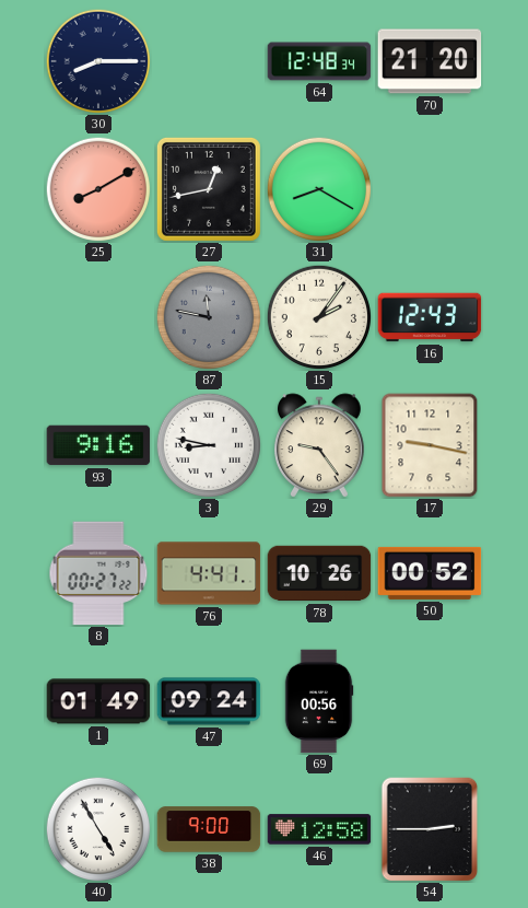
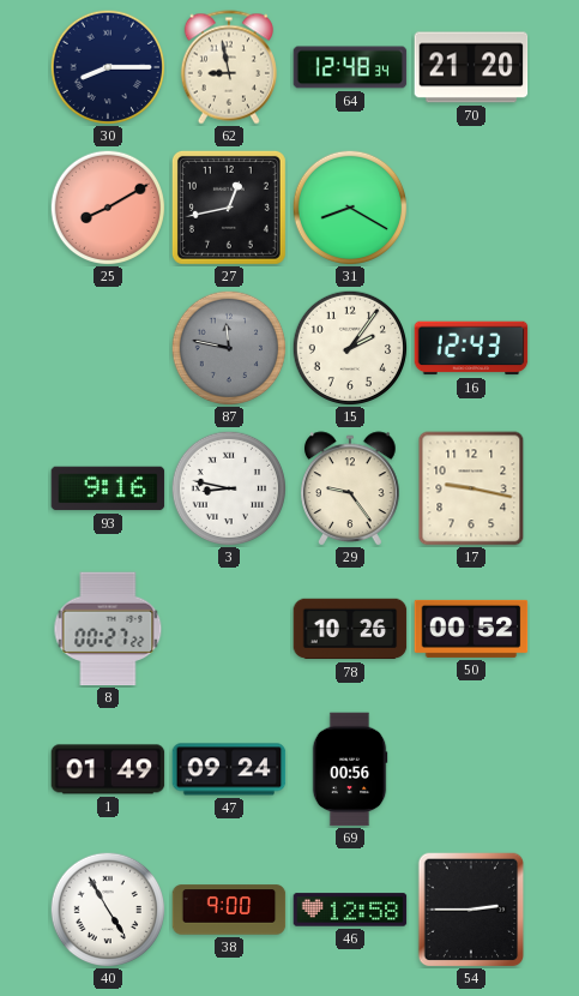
62: none -> 8:58
76: 4:41 -> none
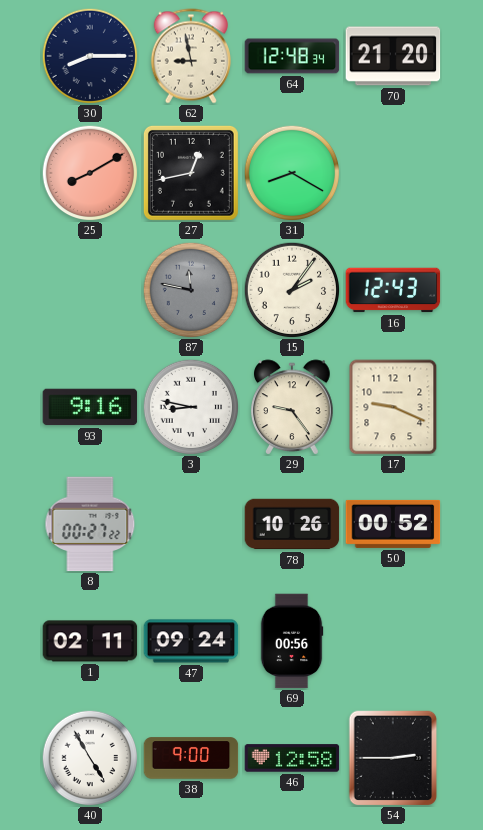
17: 9:17 -> 9:19
1: 01:49 -> 02:11
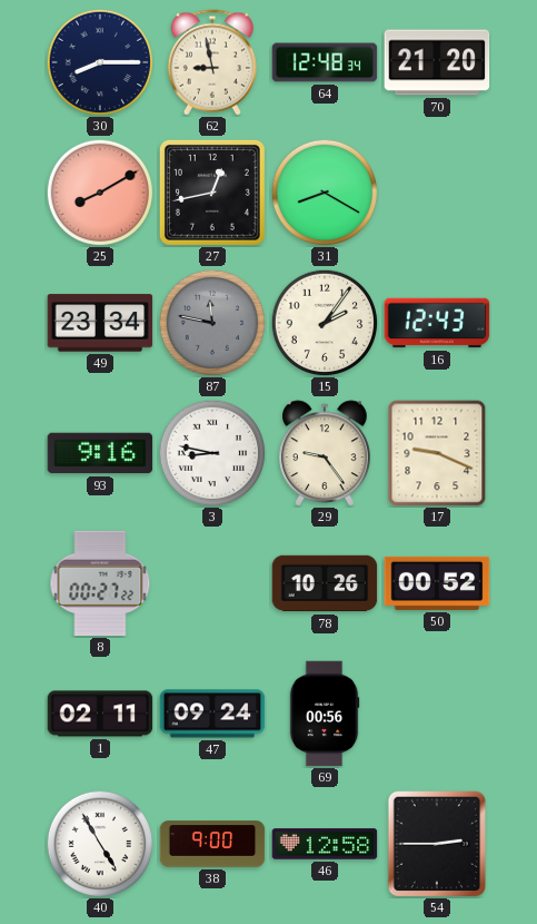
49: none -> 23:34
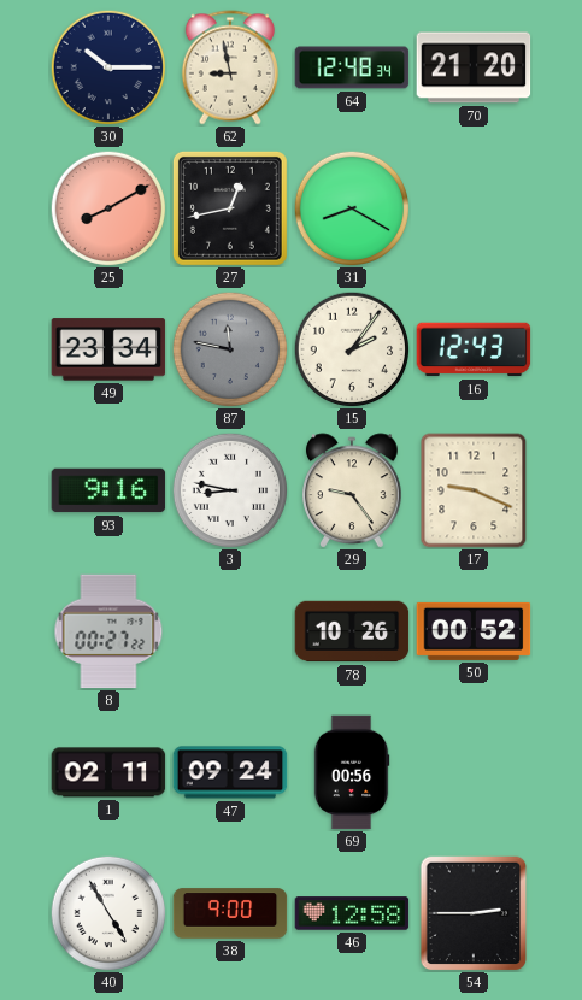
30: 8:15 -> 10:15
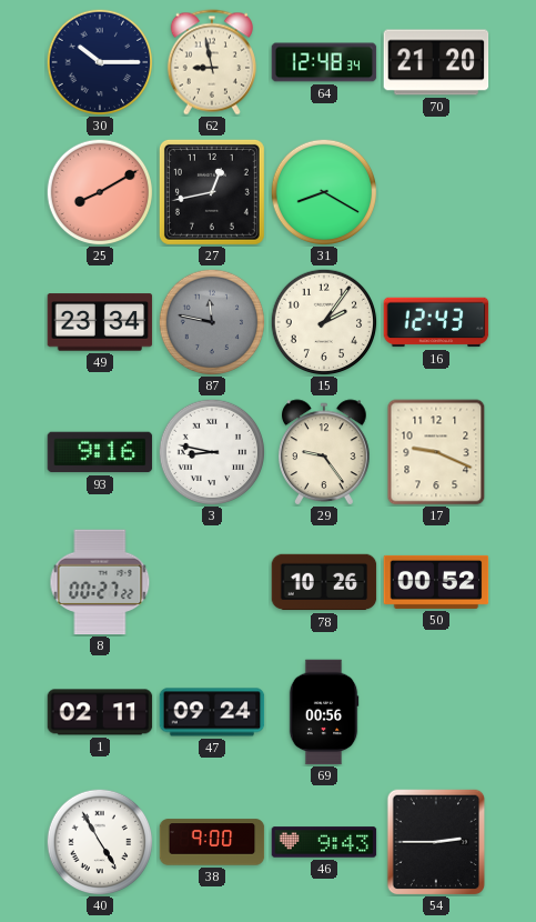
46: 12:58 -> 9:43
